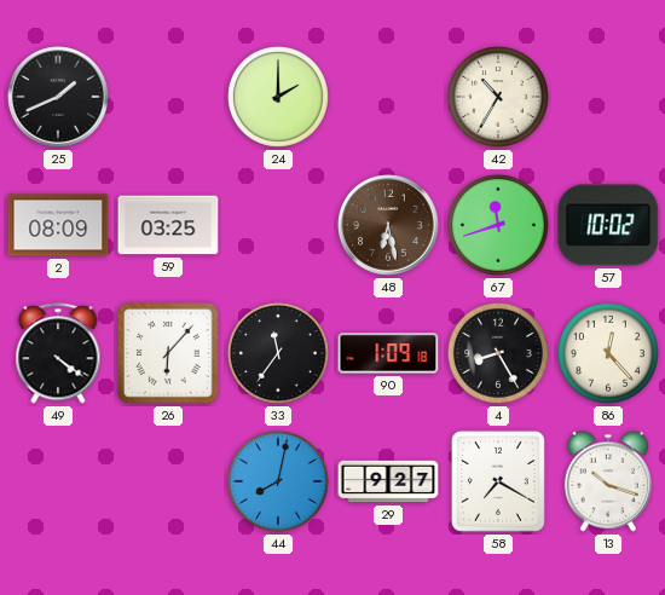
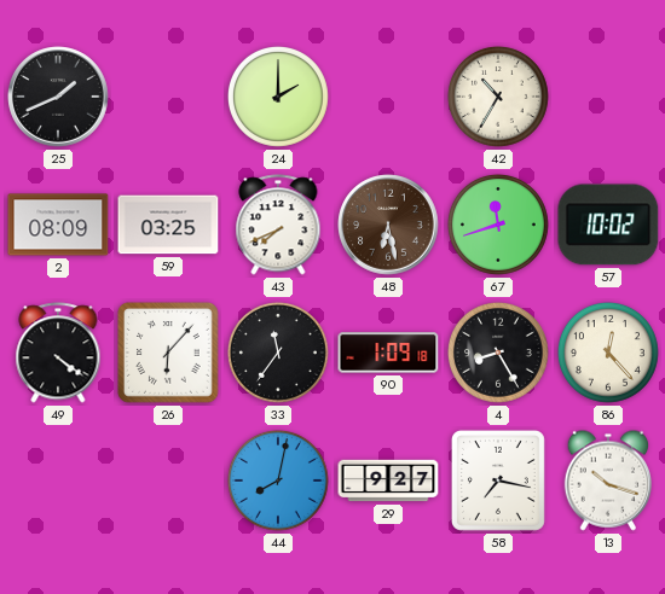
43: none -> 7:41
58: 7:20 -> 7:17
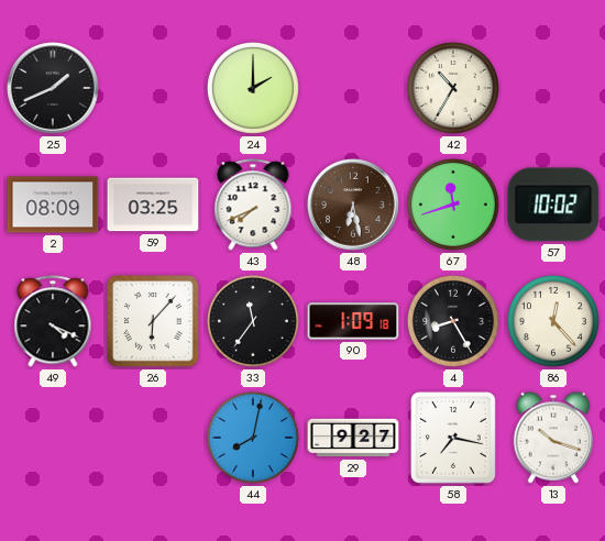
49: 4:21 -> 4:19
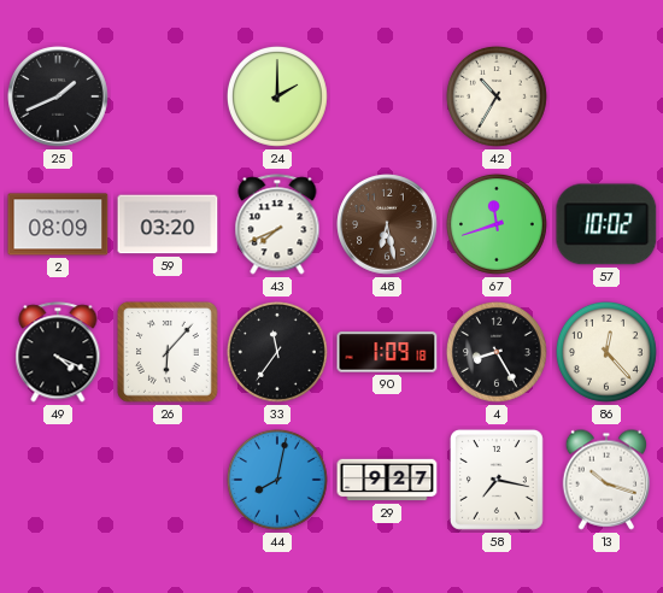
59: 03:25 -> 03:20
